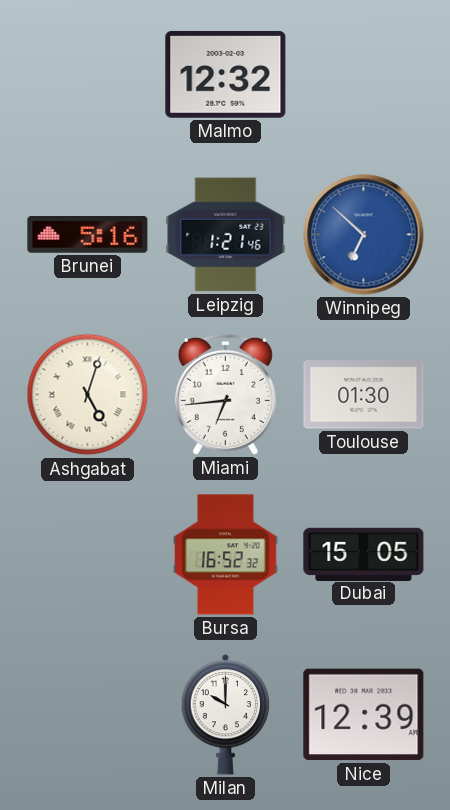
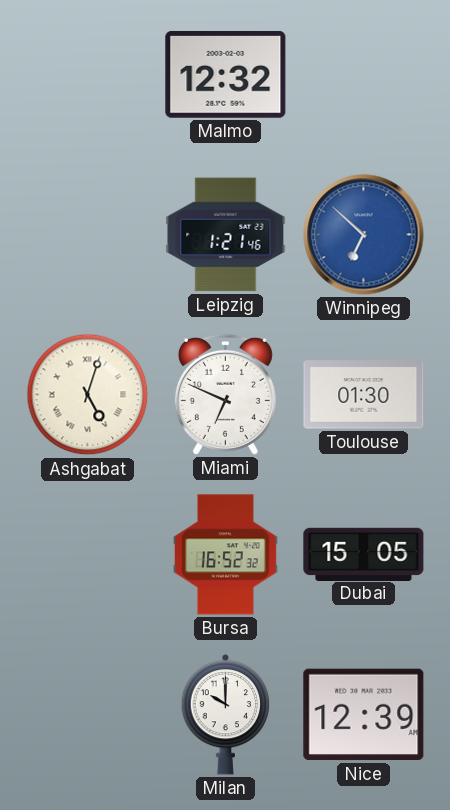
Brunei: 5:16 -> none
Miami: 6:44 -> 6:49
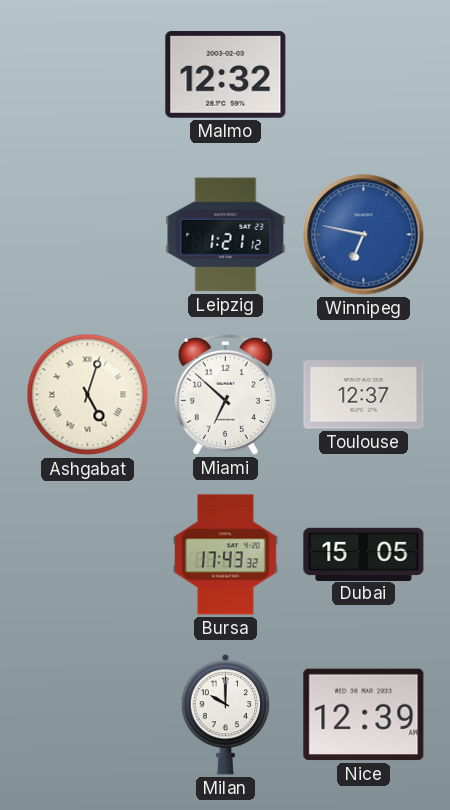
Leipzig: 1:21:46 -> 1:21:12
Winnipeg: 6:52 -> 6:47
Miami: 6:49 -> 6:52
Toulouse: 01:30 -> 12:37
Bursa: 16:52 -> 17:43
